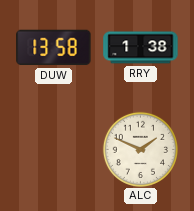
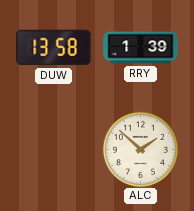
RRY: 1:38 -> 1:39
ALC: 1:49 -> 1:52
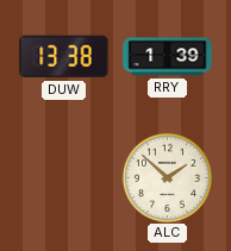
DUW: 13:58 -> 13:38
